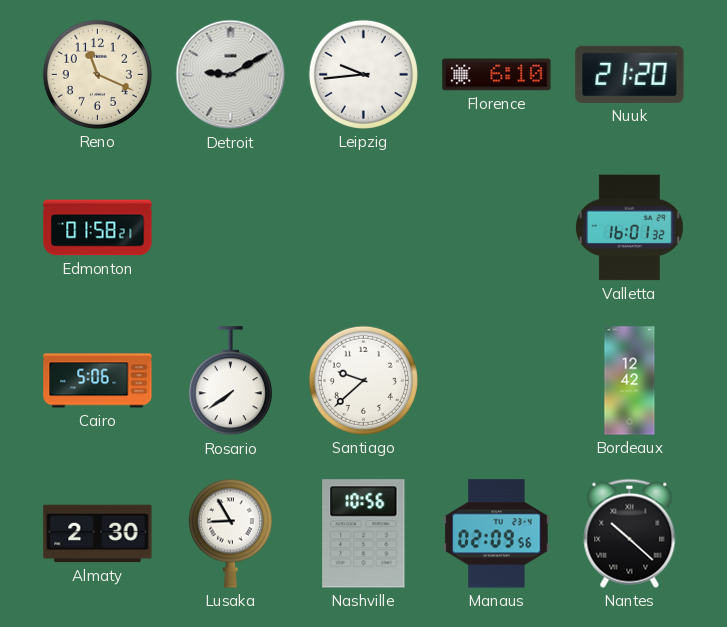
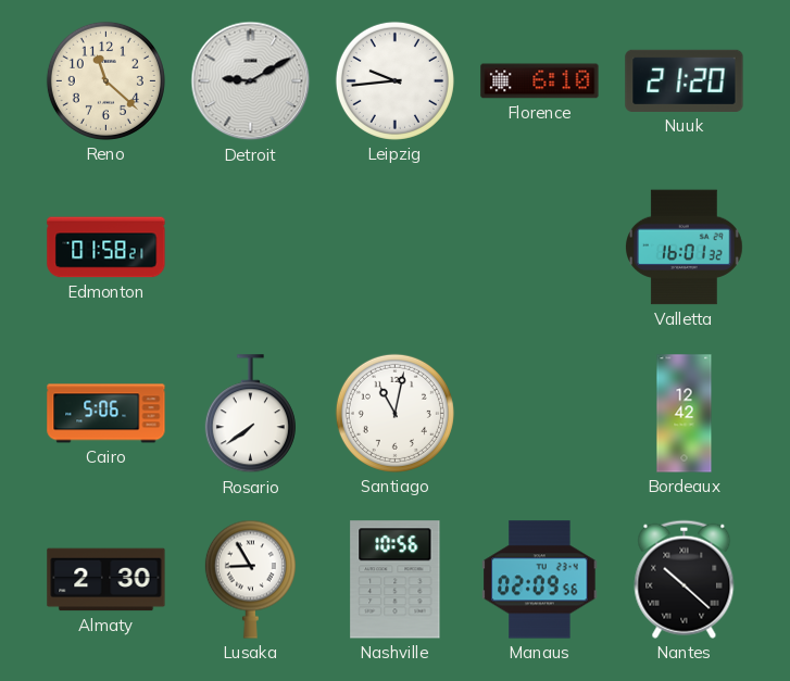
Reno: 11:19 -> 11:22
Santiago: 9:38 -> 11:02
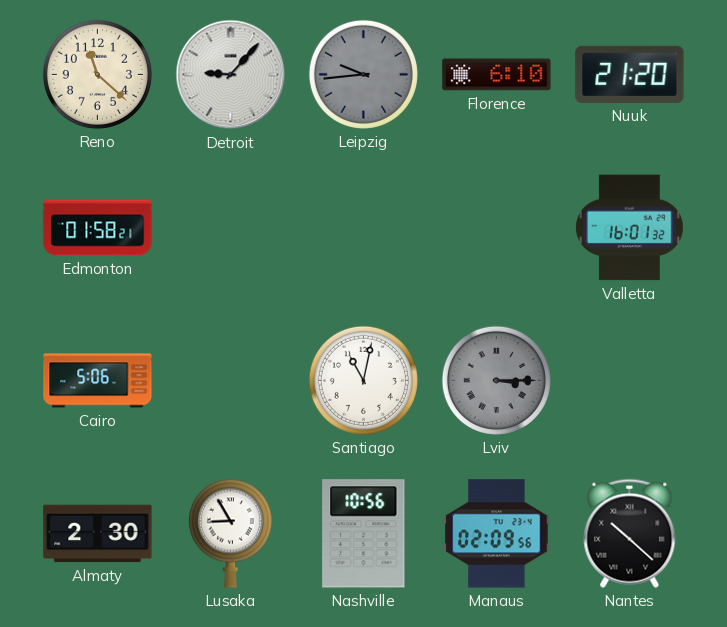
Detroit: 9:10 -> 9:07
Leipzig dial: white -> grey
Rosario: 7:39 -> none
Lviv: none -> 3:15
Bordeaux: 12:42 -> none
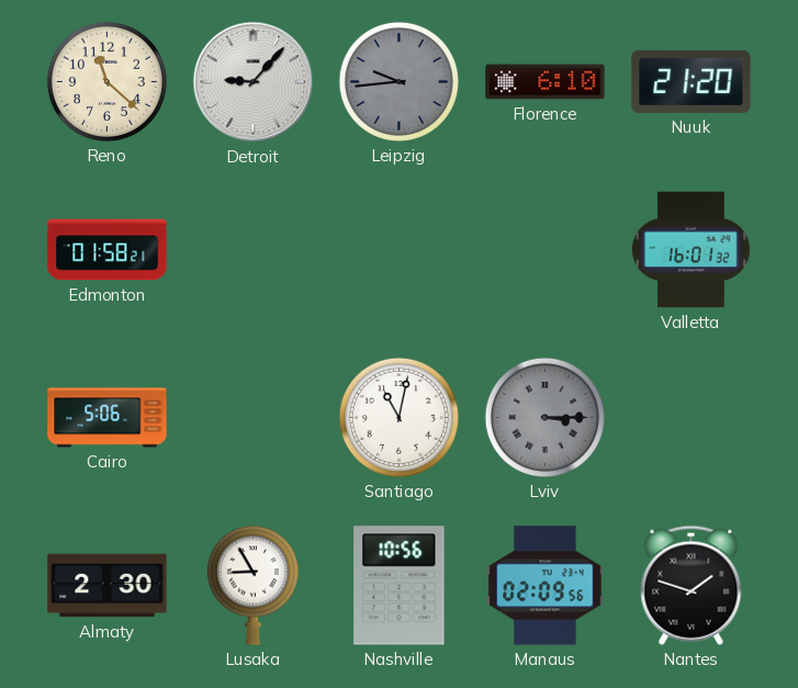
Nantes: 10:22 -> 1:48
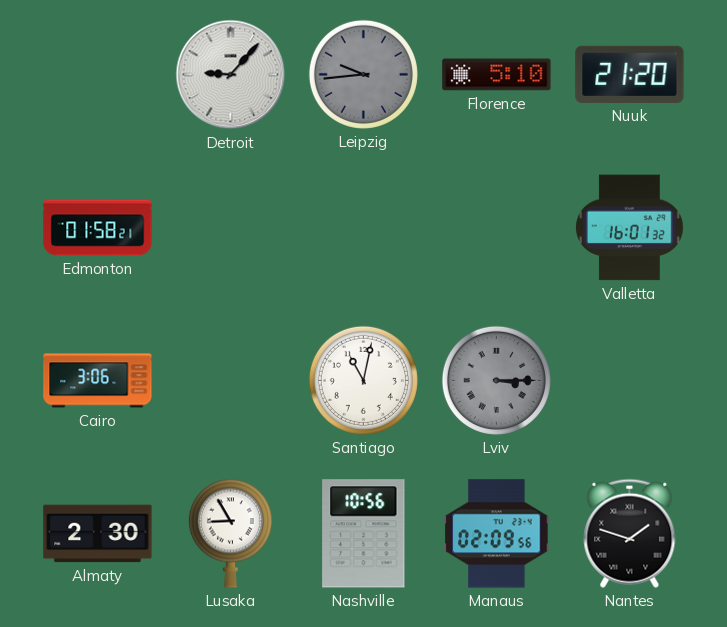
Reno: 11:22 -> none
Florence: 6:10 -> 5:10
Cairo: 5:06 -> 3:06
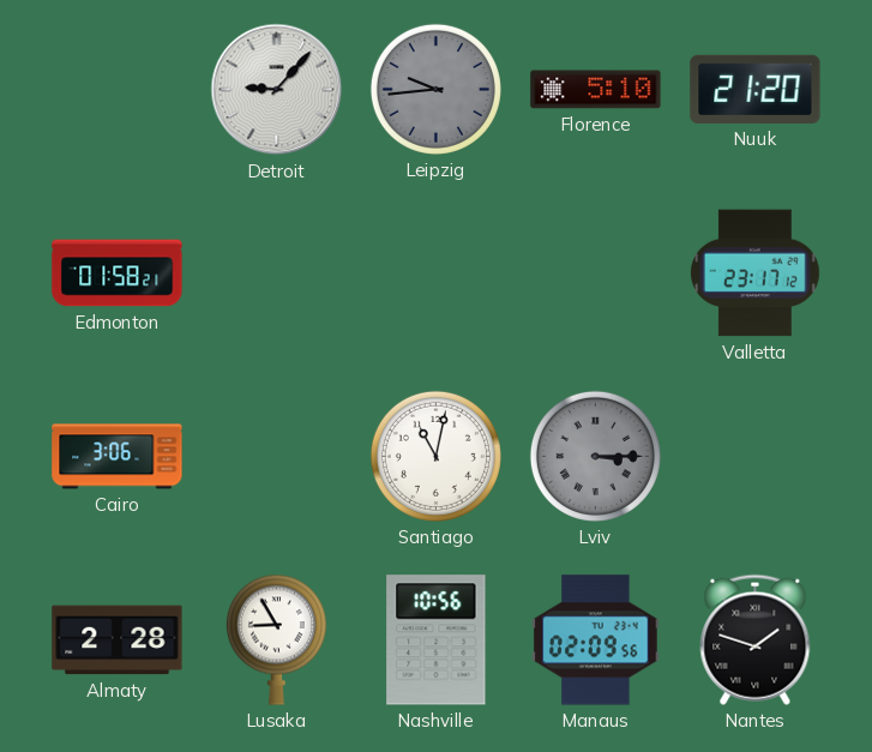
Valletta: 16:01 -> 23:17
Almaty: 2:30 -> 2:28
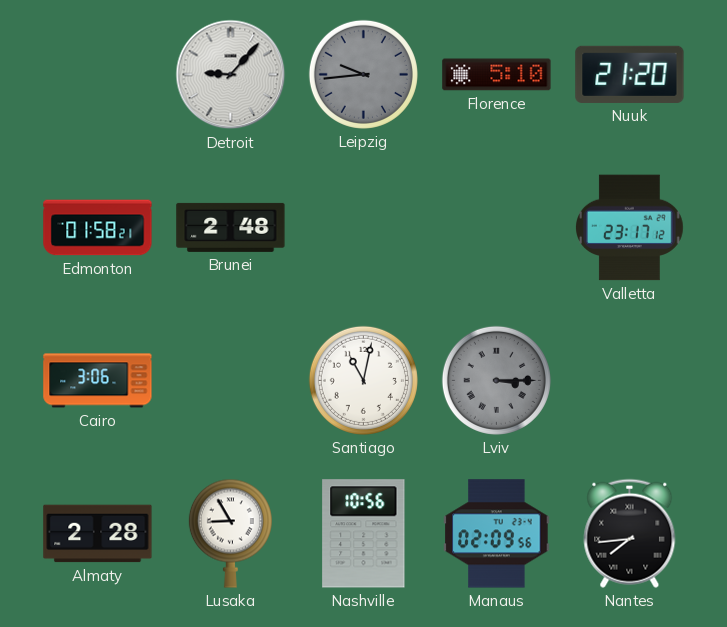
Brunei: none -> 2:48
Nantes: 1:48 -> 7:44
